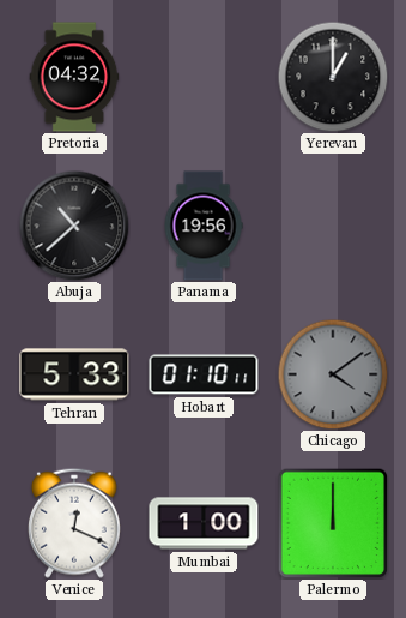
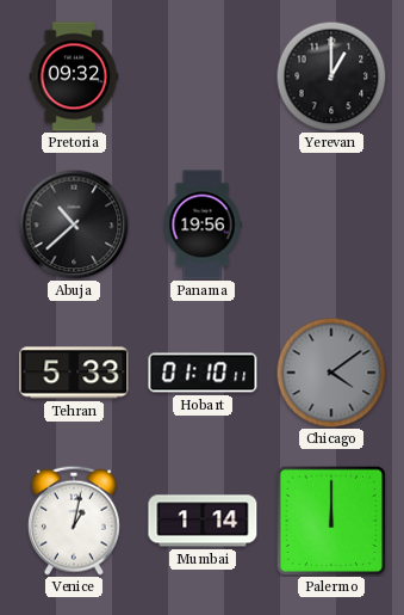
Pretoria: 04:32 -> 09:32
Venice: 12:19 -> 1:02
Mumbai: 1:00 -> 1:14
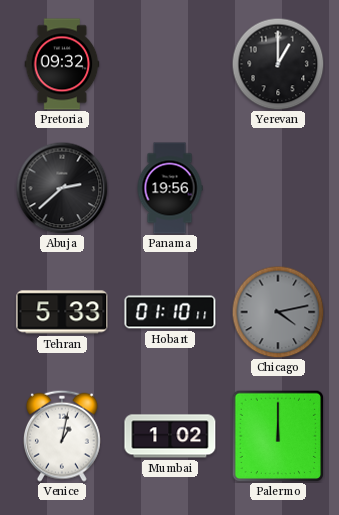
Abuja: 10:38 -> 2:38
Chicago: 4:09 -> 4:13
Mumbai: 1:14 -> 1:02
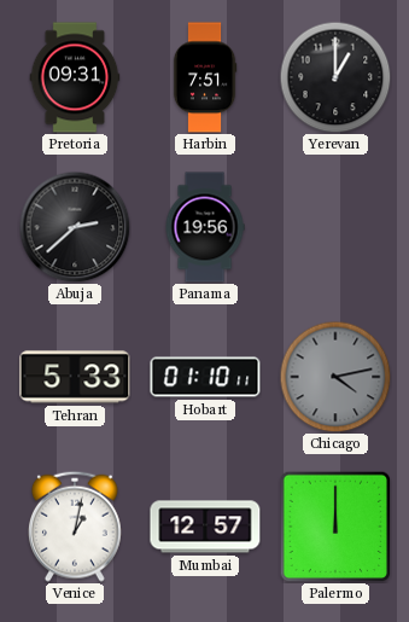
Pretoria: 09:32 -> 09:31
Harbin: none -> 7:51
Mumbai: 1:02 -> 12:57
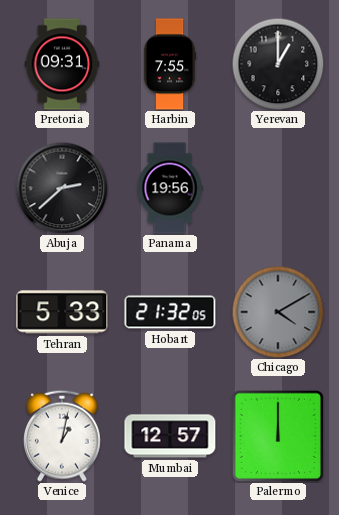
Harbin: 7:51 -> 7:55
Hobart: 01:10 -> 21:32
Chicago: 4:13 -> 4:10
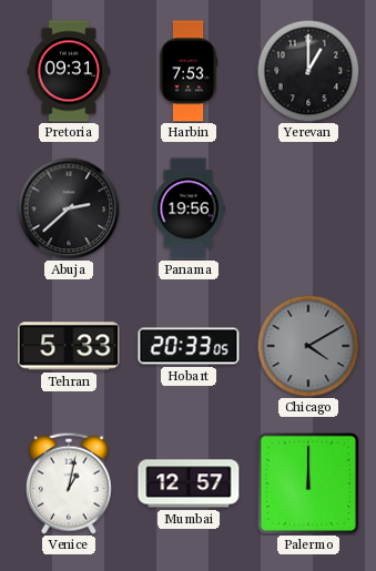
Harbin: 7:55 -> 7:53
Hobart: 21:32 -> 20:33
